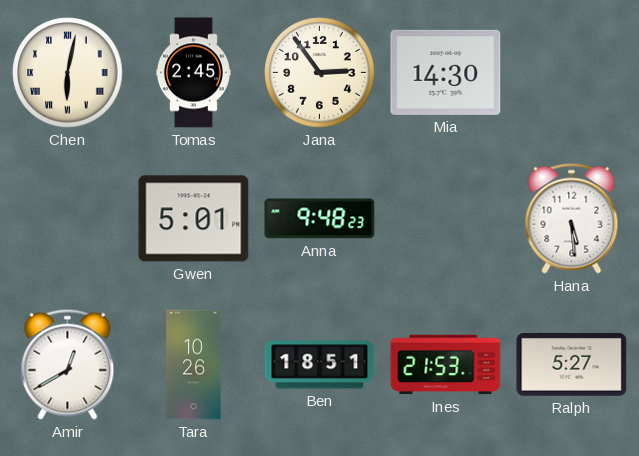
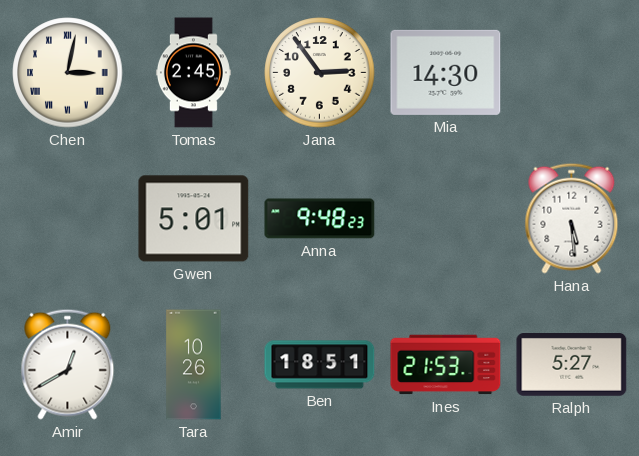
Chen: 6:02 -> 3:02
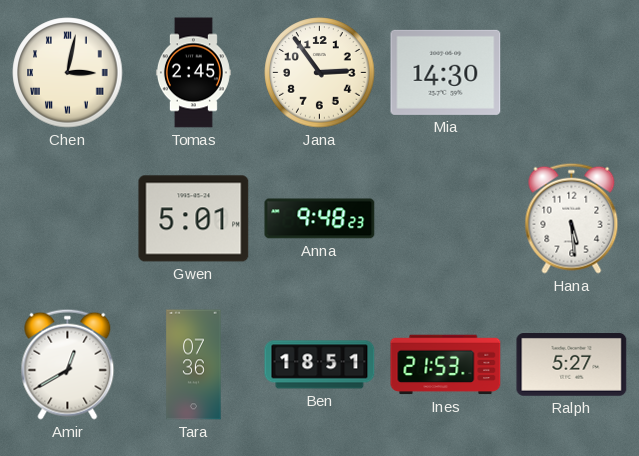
Tara: 10:26 -> 07:36
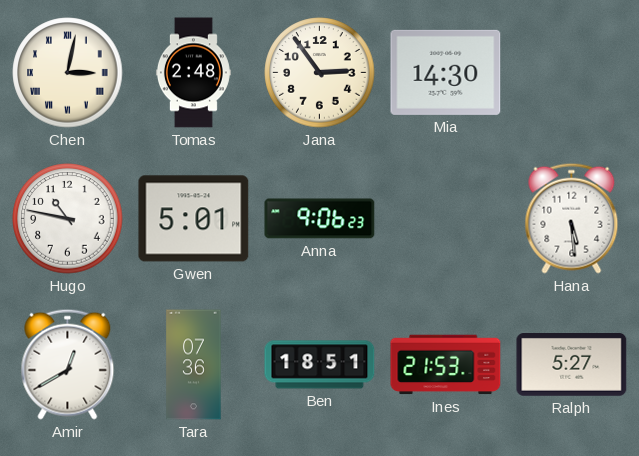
Tomas: 2:45 -> 2:48
Hugo: none -> 10:47
Anna: 9:48 -> 9:06
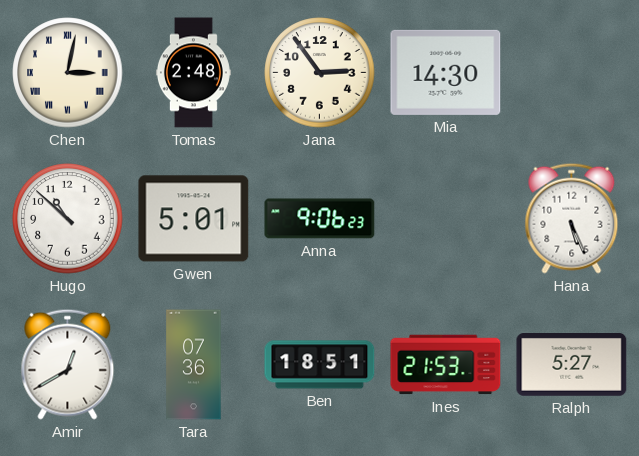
Hugo: 10:47 -> 10:52
Hana: 5:29 -> 5:26
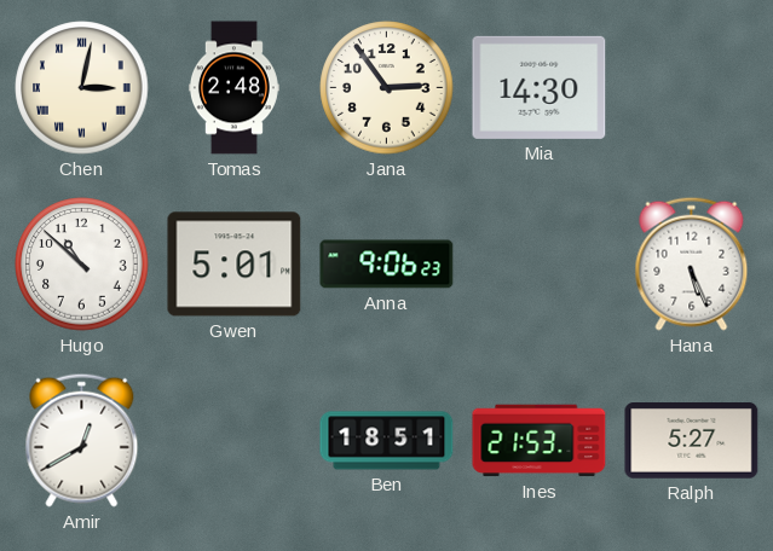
Tara: 07:36 -> none
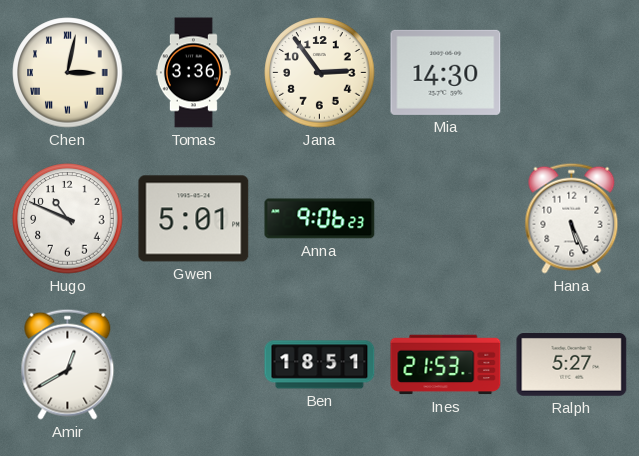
Tomas: 2:48 -> 3:36
Hugo: 10:52 -> 10:49
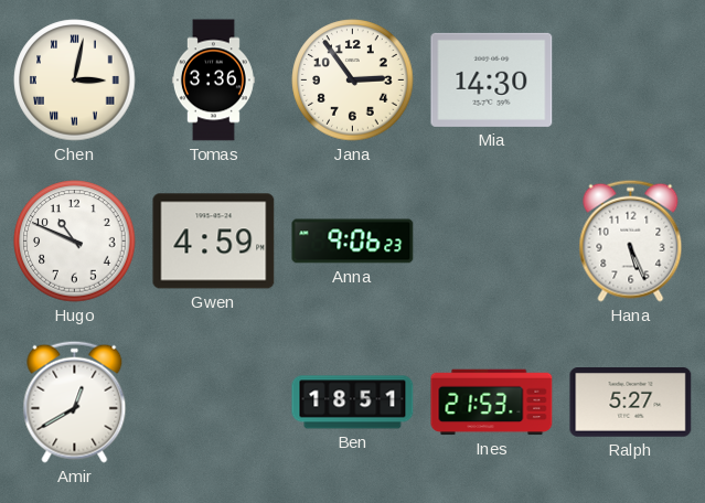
Gwen: 5:01 -> 4:59
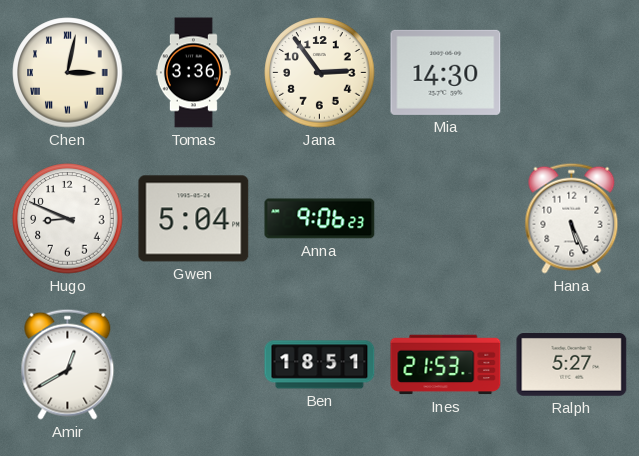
Hugo: 10:49 -> 8:49
Gwen: 4:59 -> 5:04
